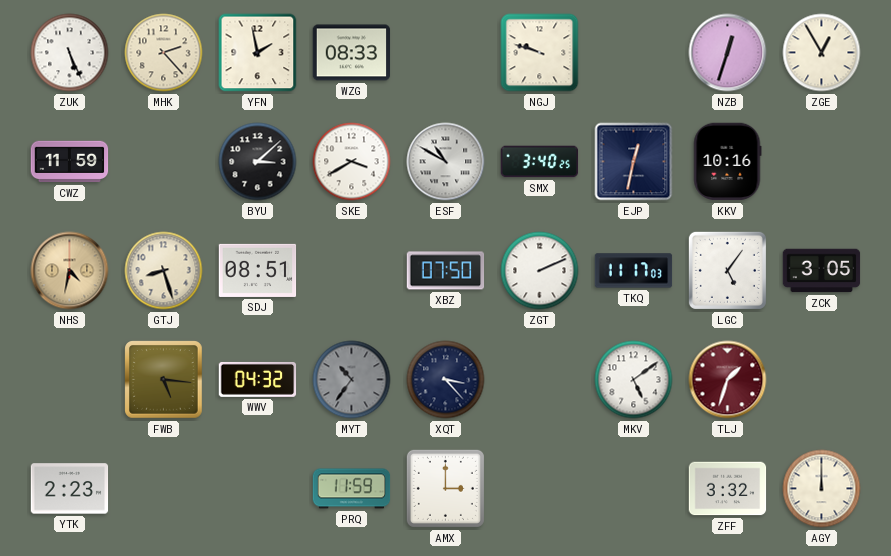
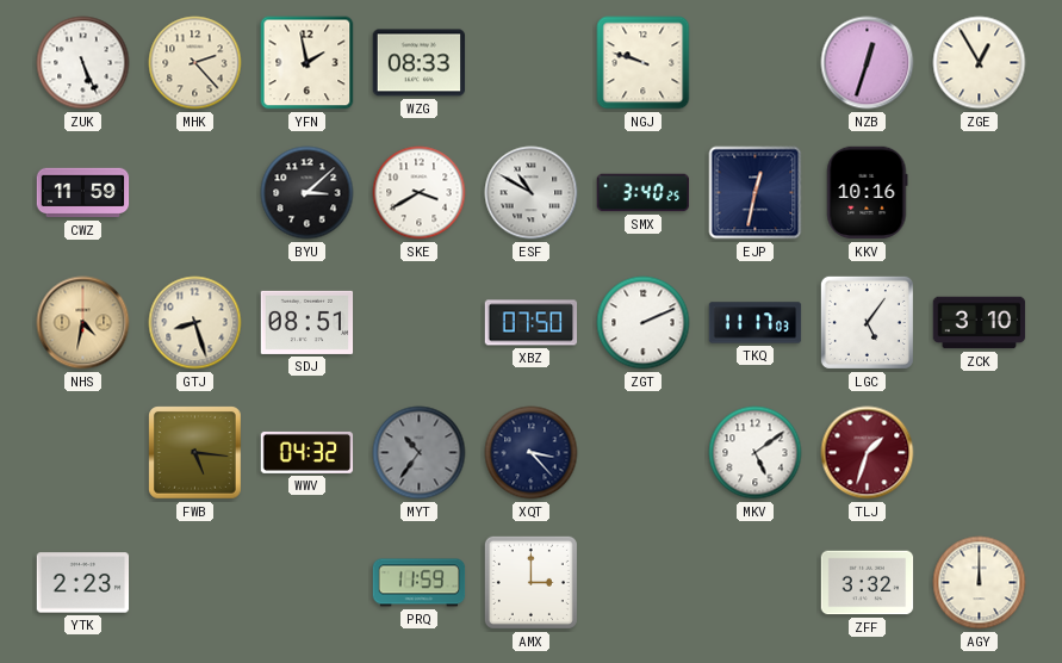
ZCK: 3:05 -> 3:10
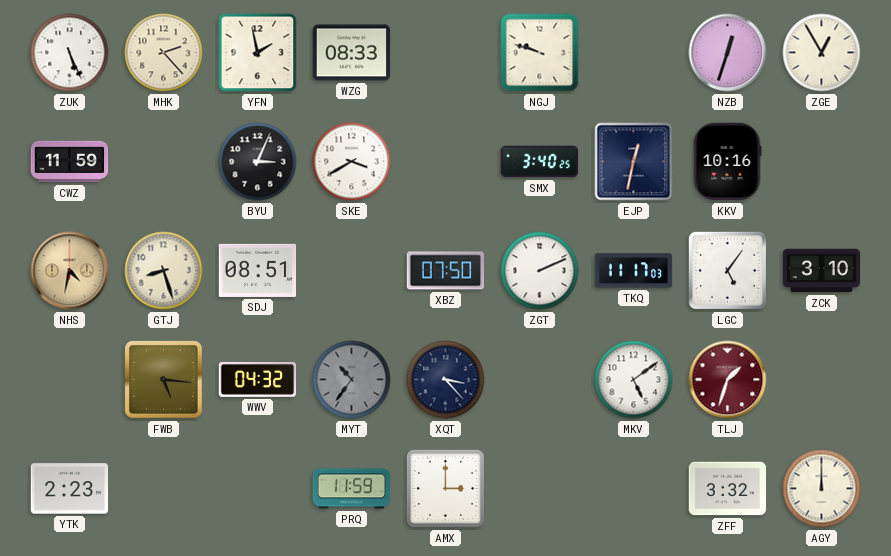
BYU: 3:08 -> 3:04
ESF: 10:50 -> none
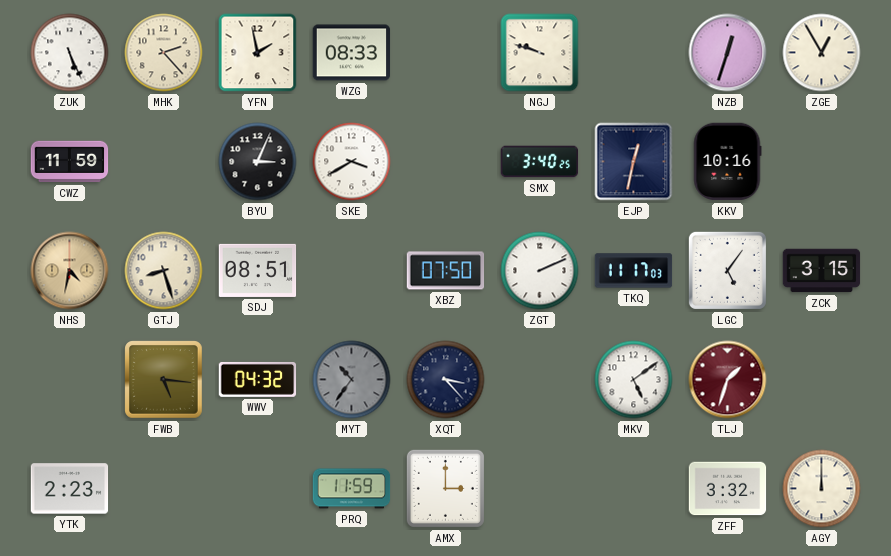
ZCK: 3:10 -> 3:15
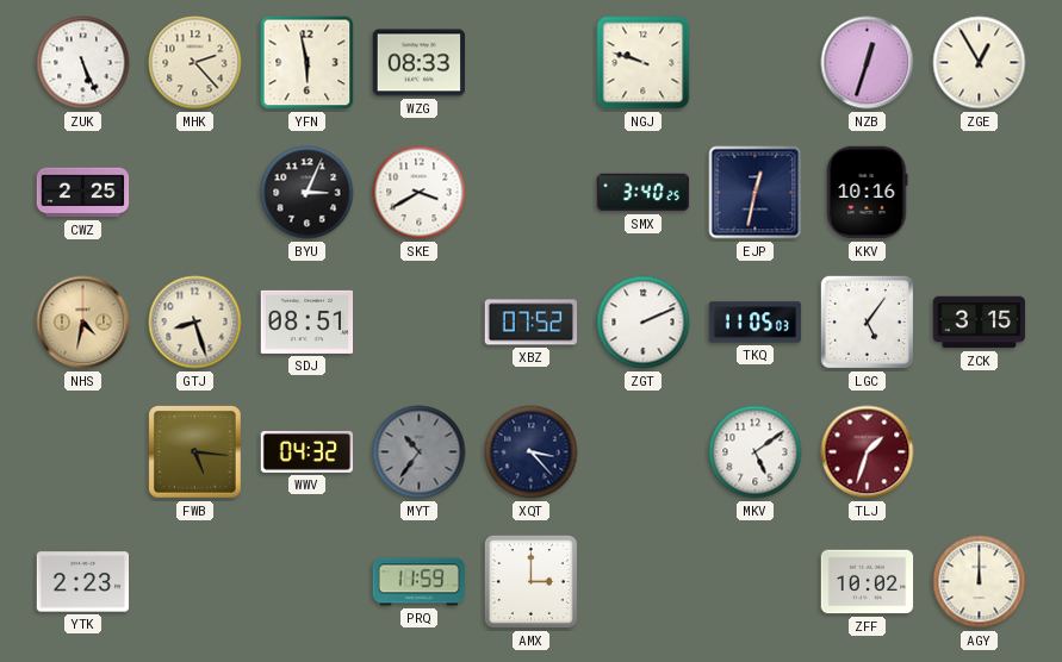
YFN: 1:58 -> 5:58
CWZ: 11:59 -> 2:25
XBZ: 07:50 -> 07:52
TKQ: 11:17 -> 11:05
ZFF: 3:32 -> 10:02
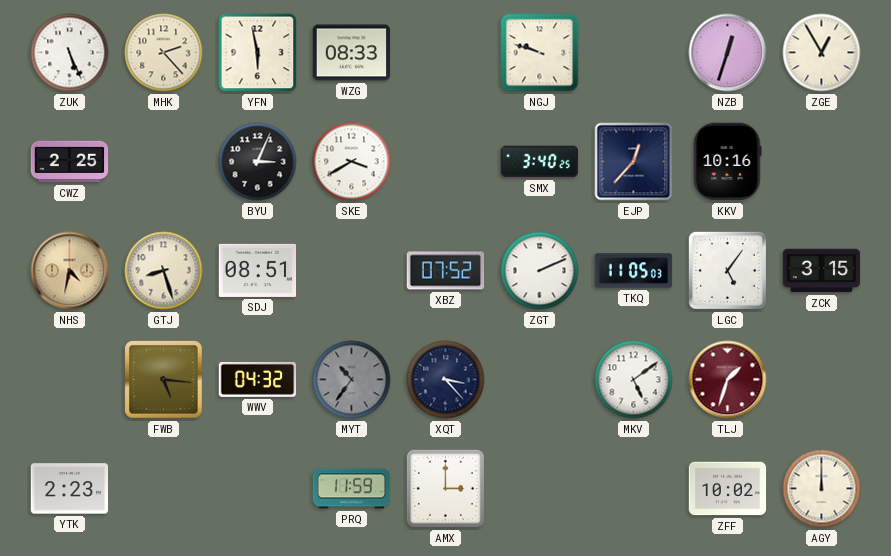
EJP: 12:32 -> 12:37
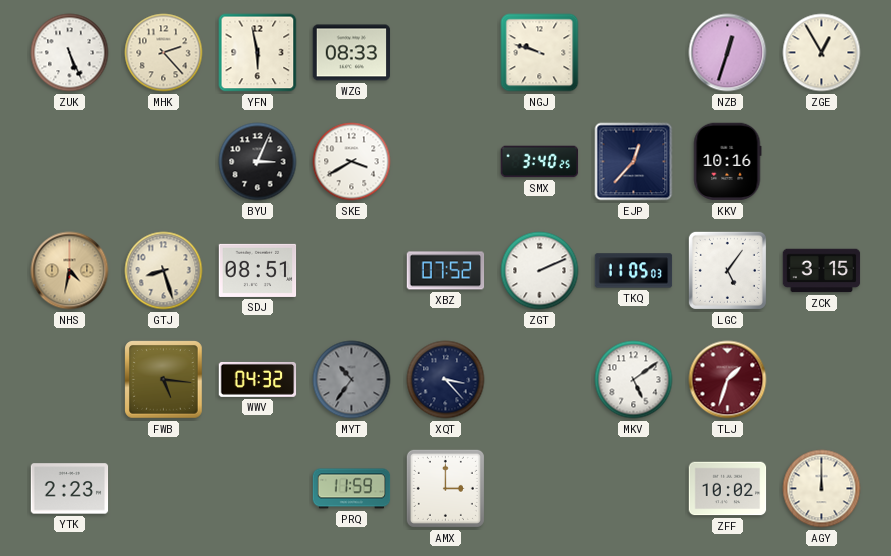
CWZ: 2:25 -> none
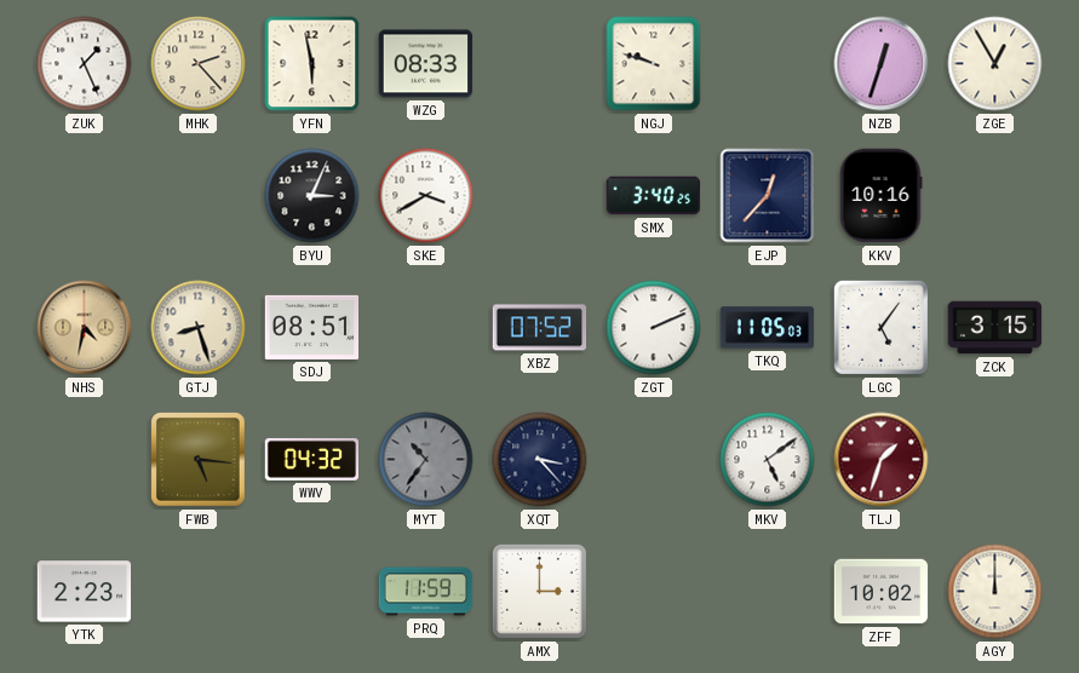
ZUK: 5:26 -> 1:26
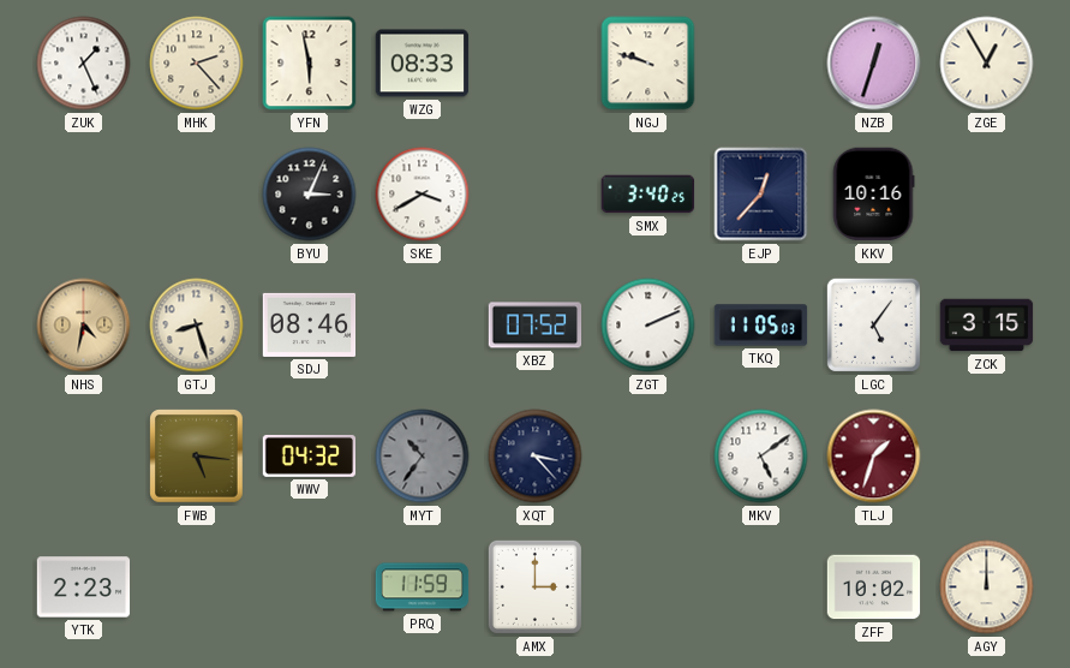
SDJ: 08:51 -> 08:46
